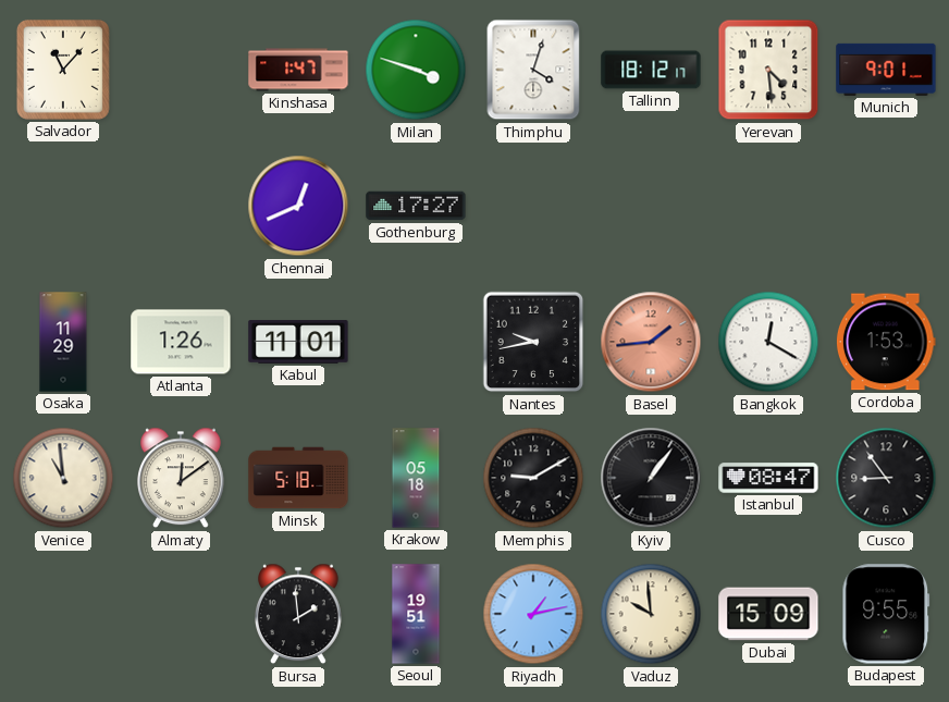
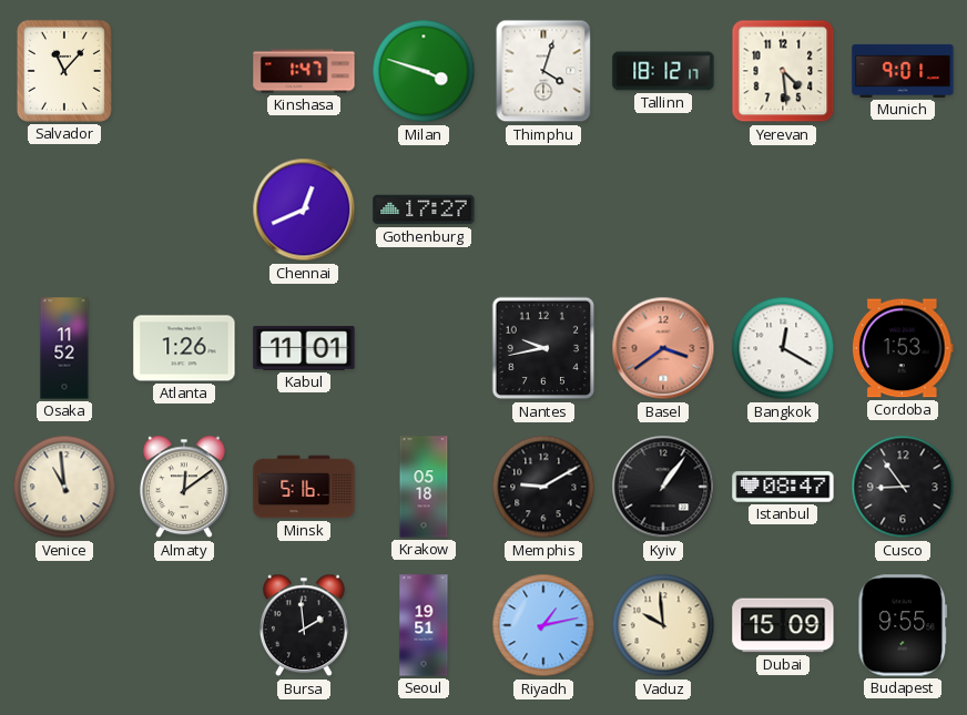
Osaka: 11:29 -> 11:52
Basel: 1:44 -> 3:39
Minsk: 5:18 -> 5:16
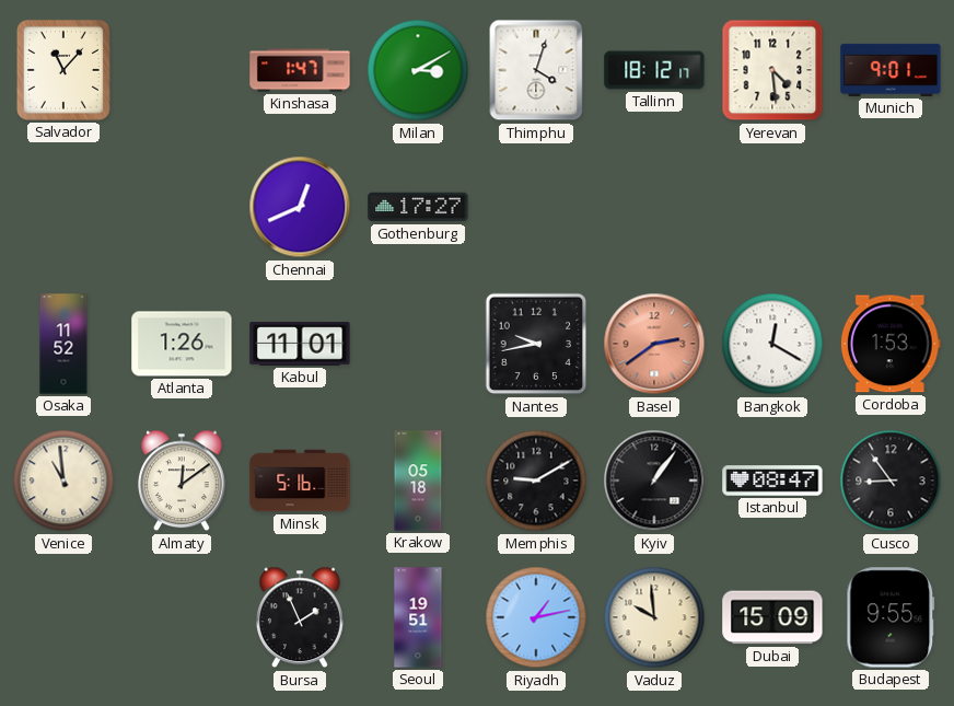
Milan: 3:48 -> 3:10
Basel: 3:39 -> 2:39
Bursa: 1:59 -> 1:56
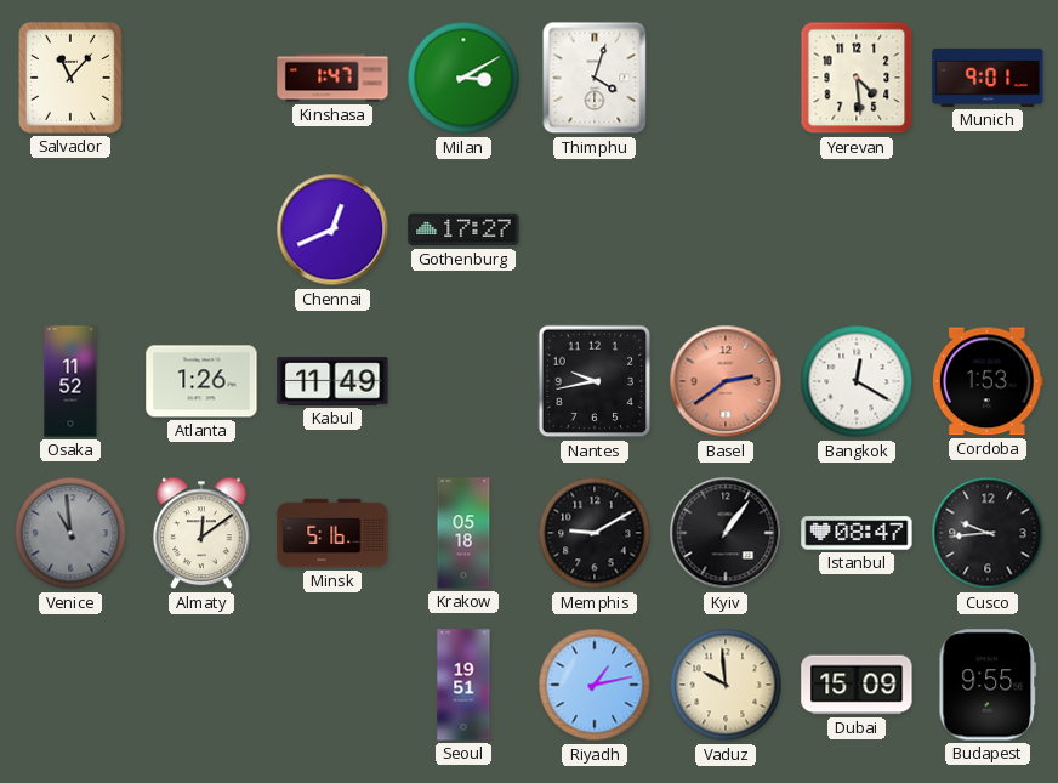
Tallinn: 18:12 -> none
Kabul: 11:01 -> 11:49
Venice dial: cream -> grey
Cusco: 8:54 -> 9:44
Bursa: 1:56 -> none
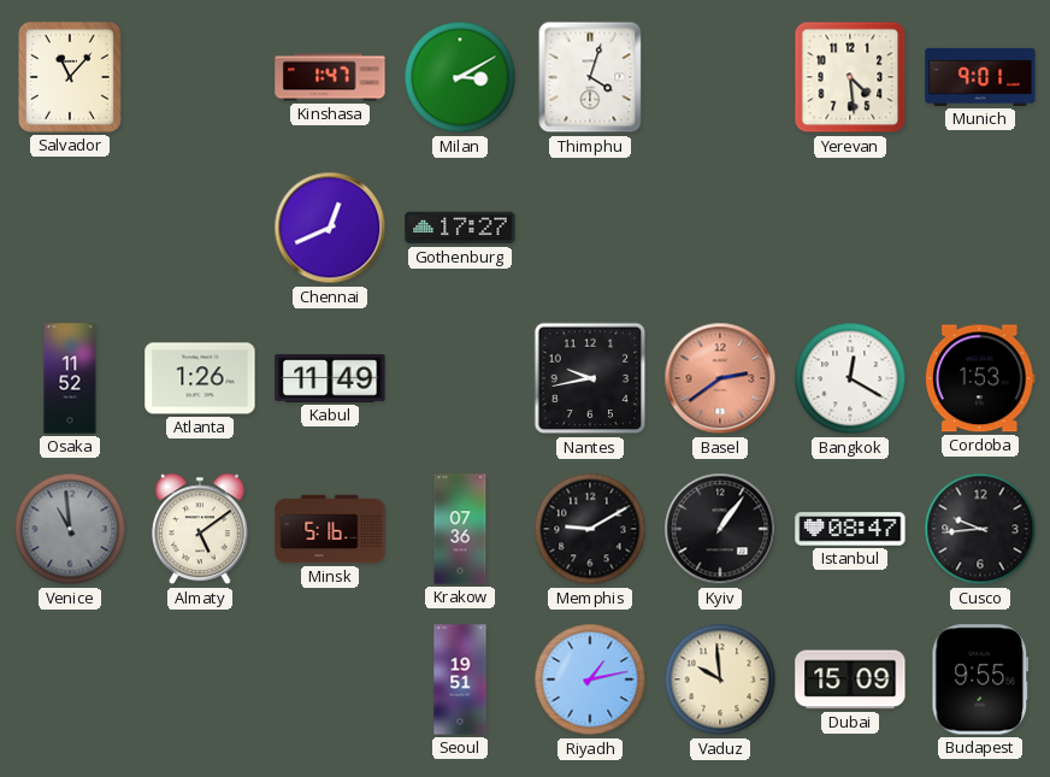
Almaty: 12:09 -> 5:09
Krakow: 05:18 -> 07:36
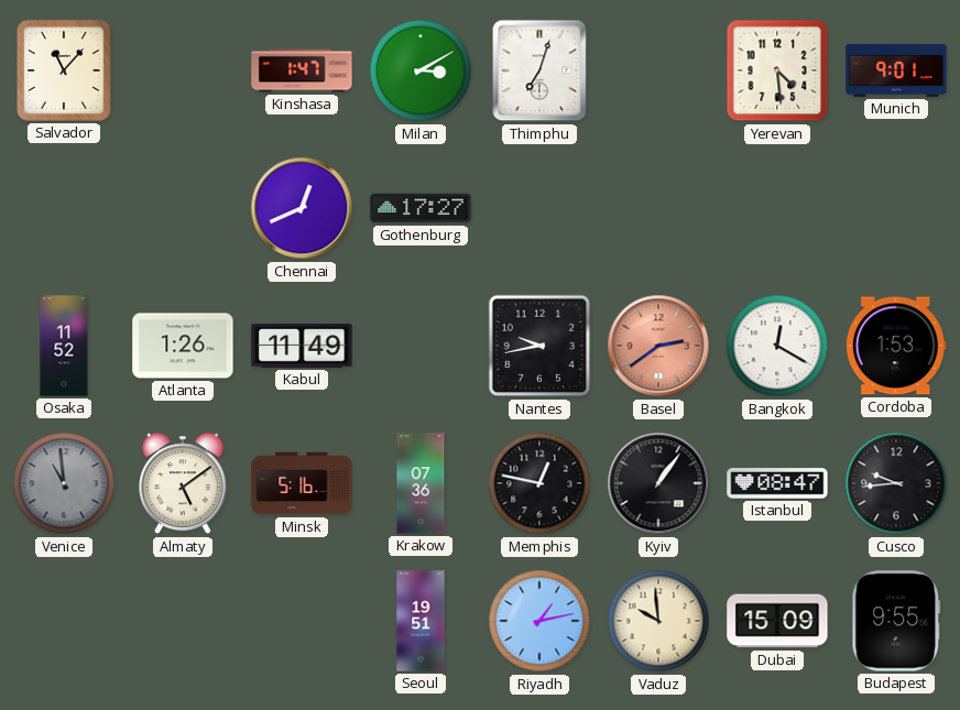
Thimphu: 4:03 -> 7:03
Memphis: 9:10 -> 12:47
